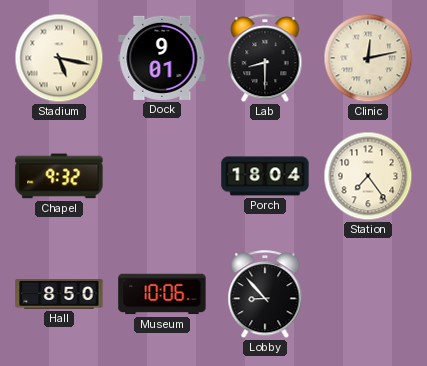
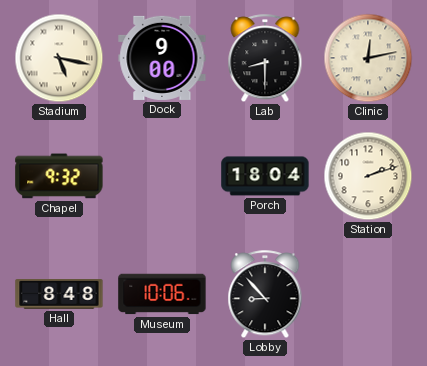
Dock: 9:01 -> 9:00
Station: 7:24 -> 2:12
Hall: 8:50 -> 8:48
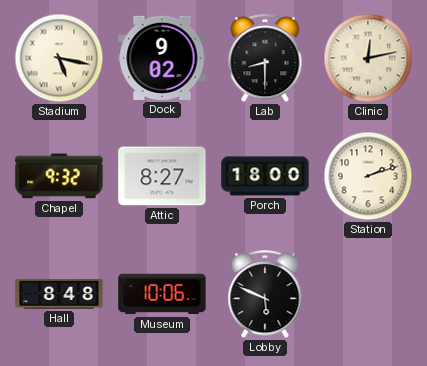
Dock: 9:00 -> 9:02
Attic: none -> 8:27
Porch: 18:04 -> 18:00
Lobby: 8:53 -> 5:49
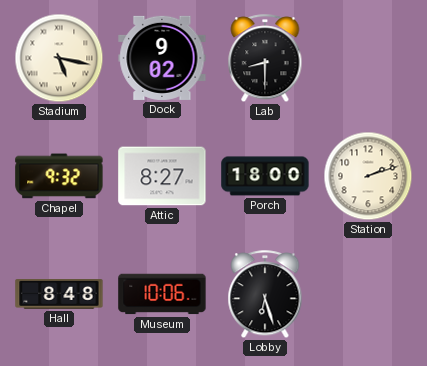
Clinic: 12:13 -> none
Lobby: 5:49 -> 6:27
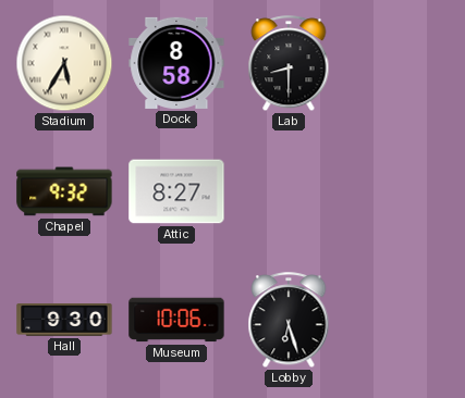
Stadium: 5:17 -> 5:35
Dock: 9:02 -> 8:58
Porch: 18:00 -> none
Station: 2:12 -> none
Hall: 8:48 -> 9:30
